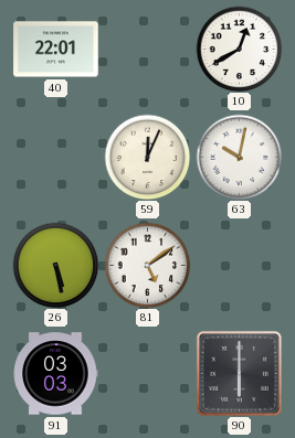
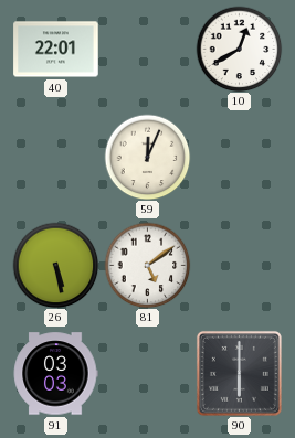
63: 10:02 -> none
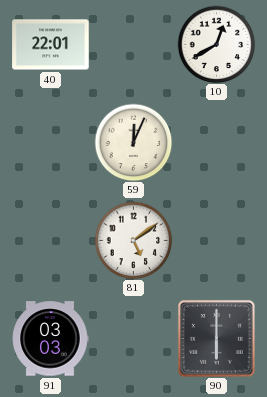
26: 5:28 -> none
